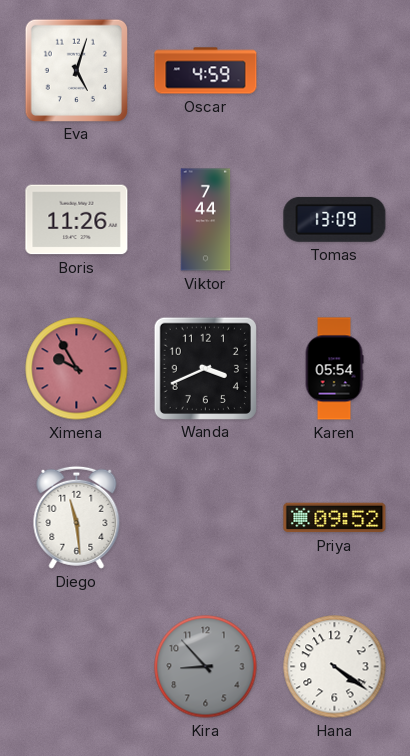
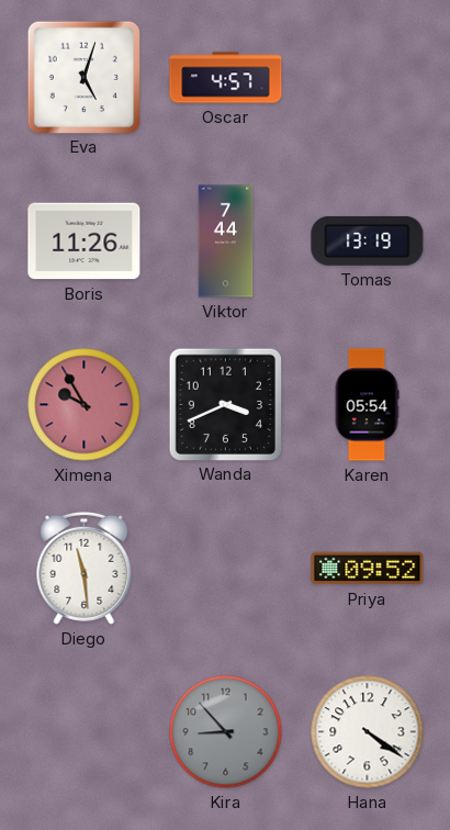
Oscar: 4:59 -> 4:57
Tomas: 13:09 -> 13:19
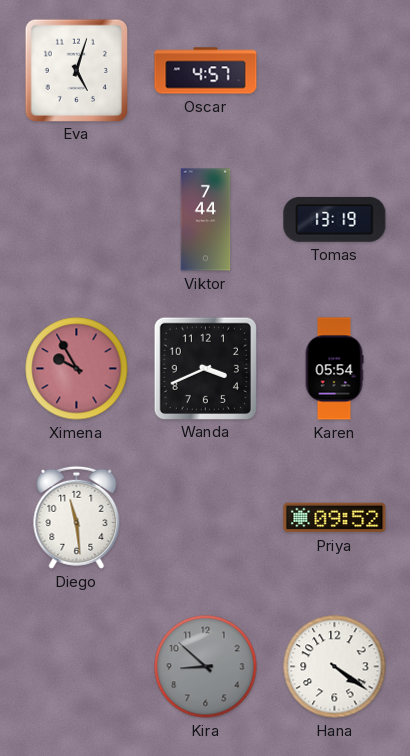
Boris: 11:26 -> none
Kira: 8:53 -> 8:52
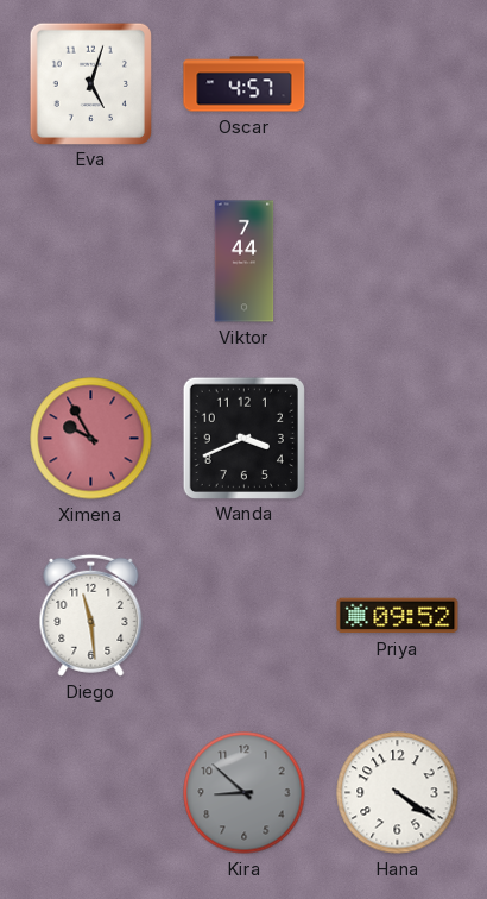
Tomas: 13:19 -> none
Karen: 05:54 -> none
